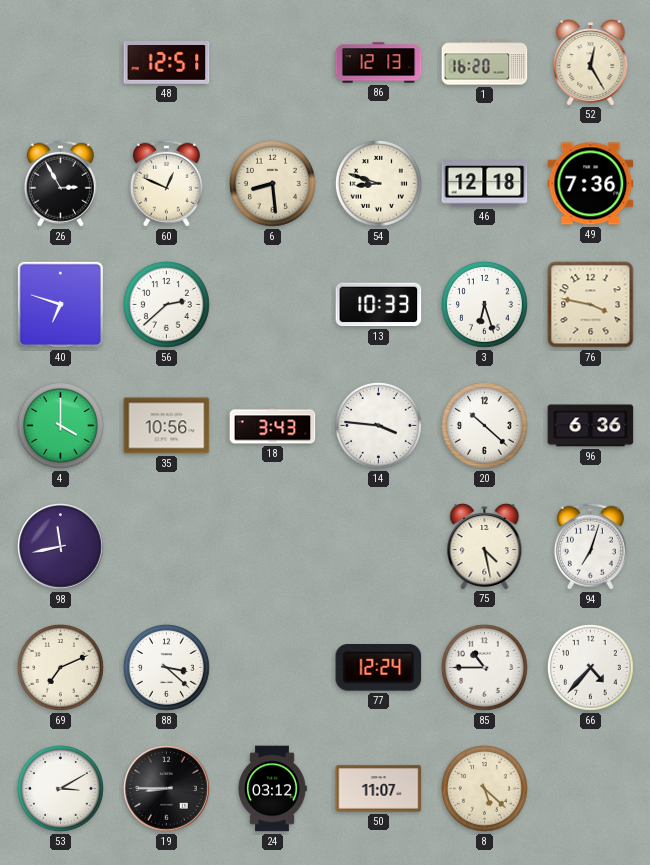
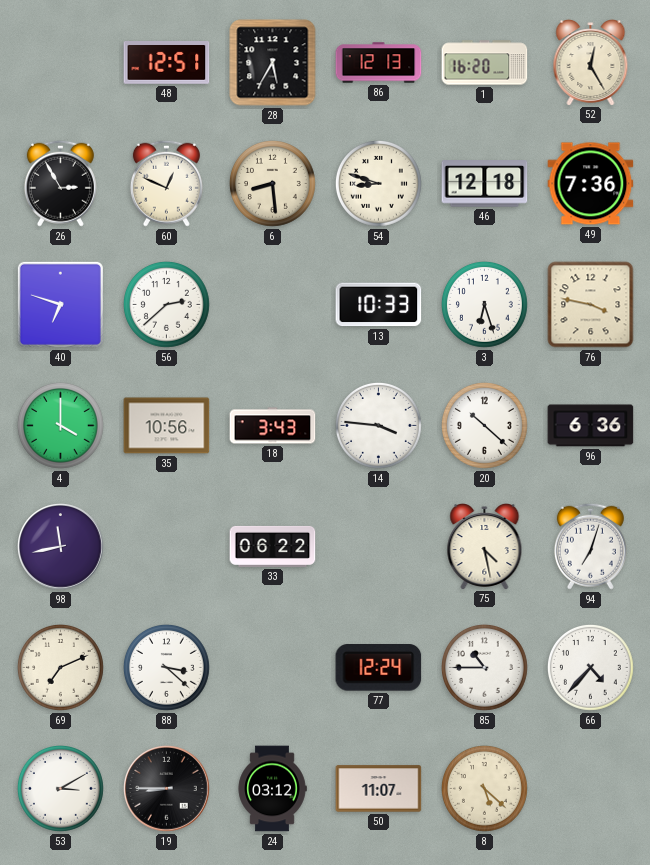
28: none -> 5:35
33: none -> 06:22
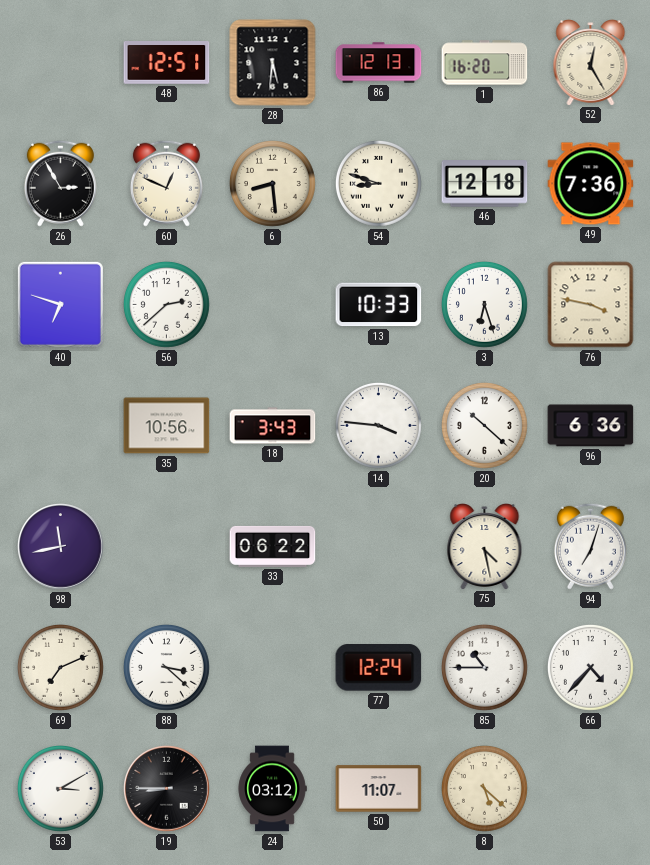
28: 5:35 -> 5:31
4: 4:00 -> none
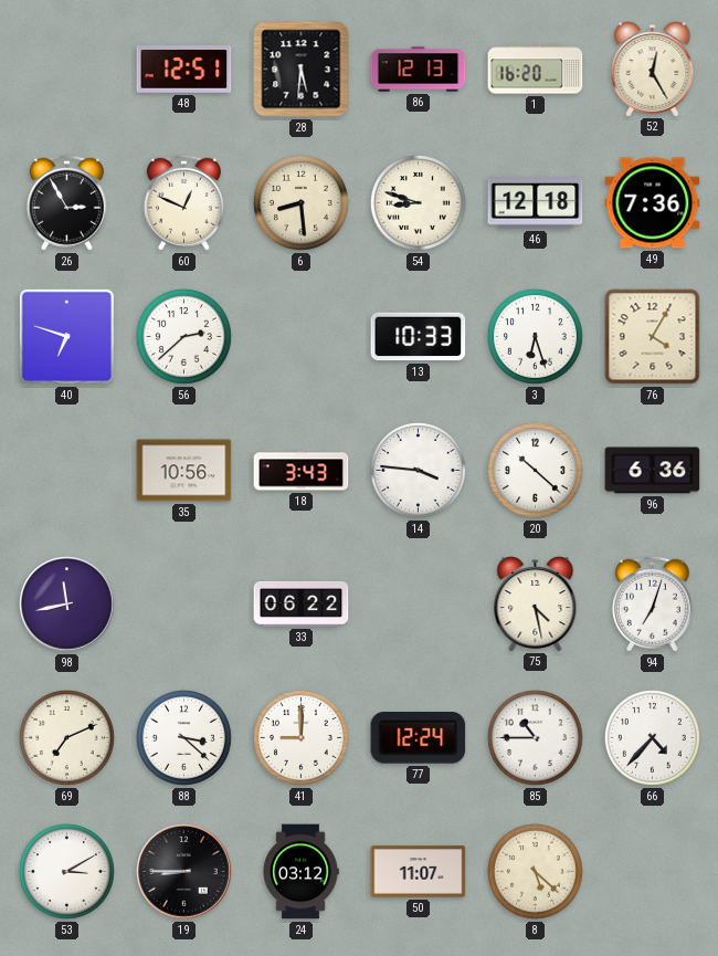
76: 3:47 -> 4:05
41: none -> 9:00
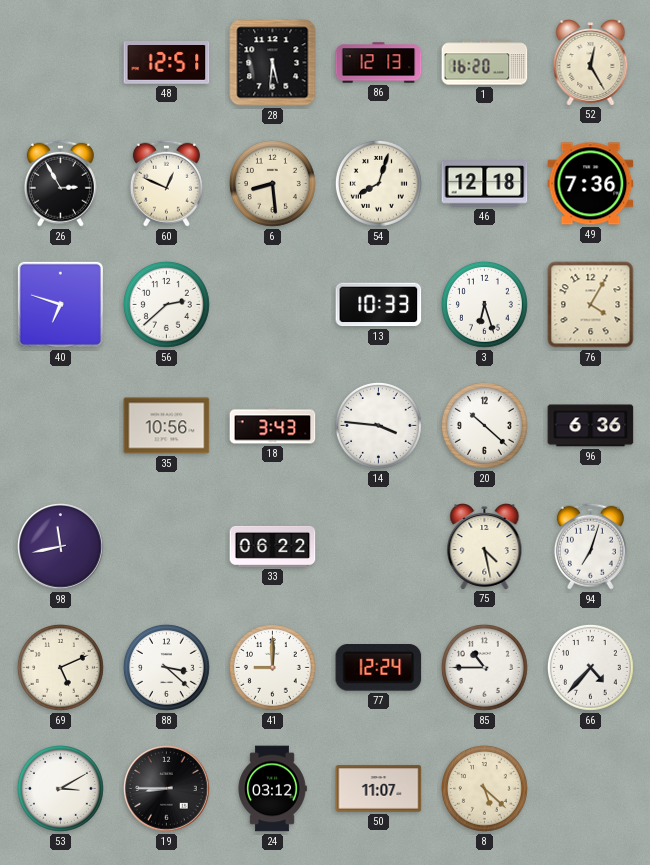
54: 8:48 -> 8:03
69: 7:11 -> 5:11
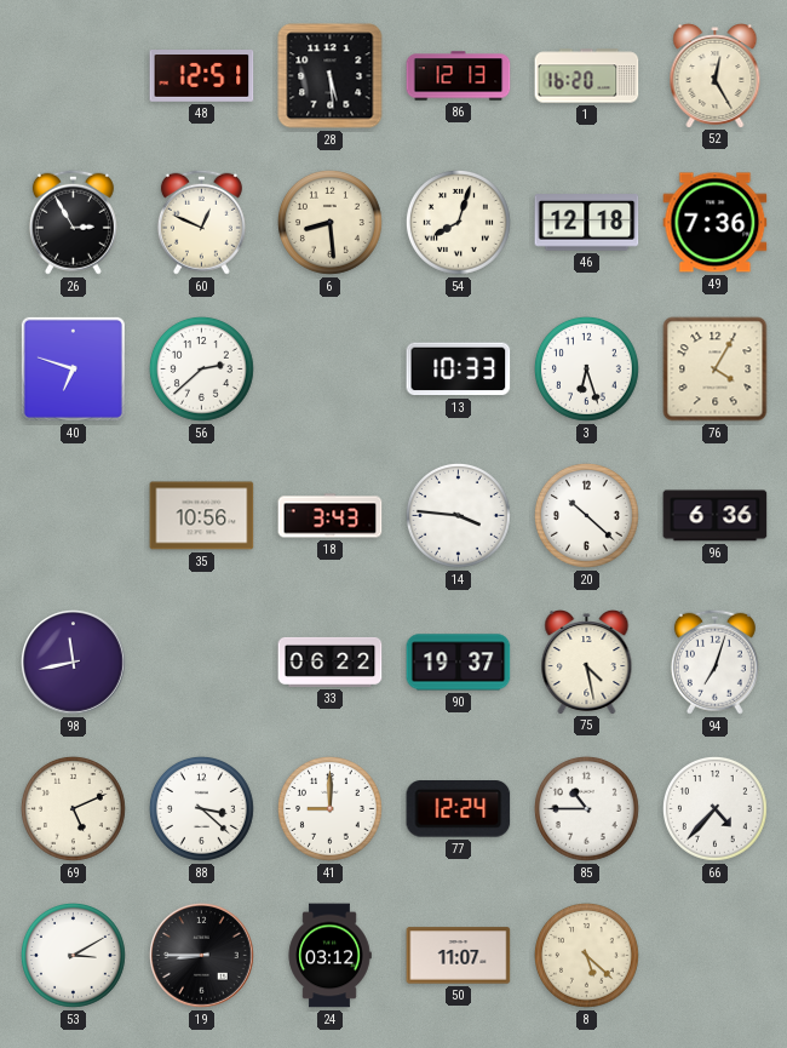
28: 5:31 -> 5:29
90: none -> 19:37
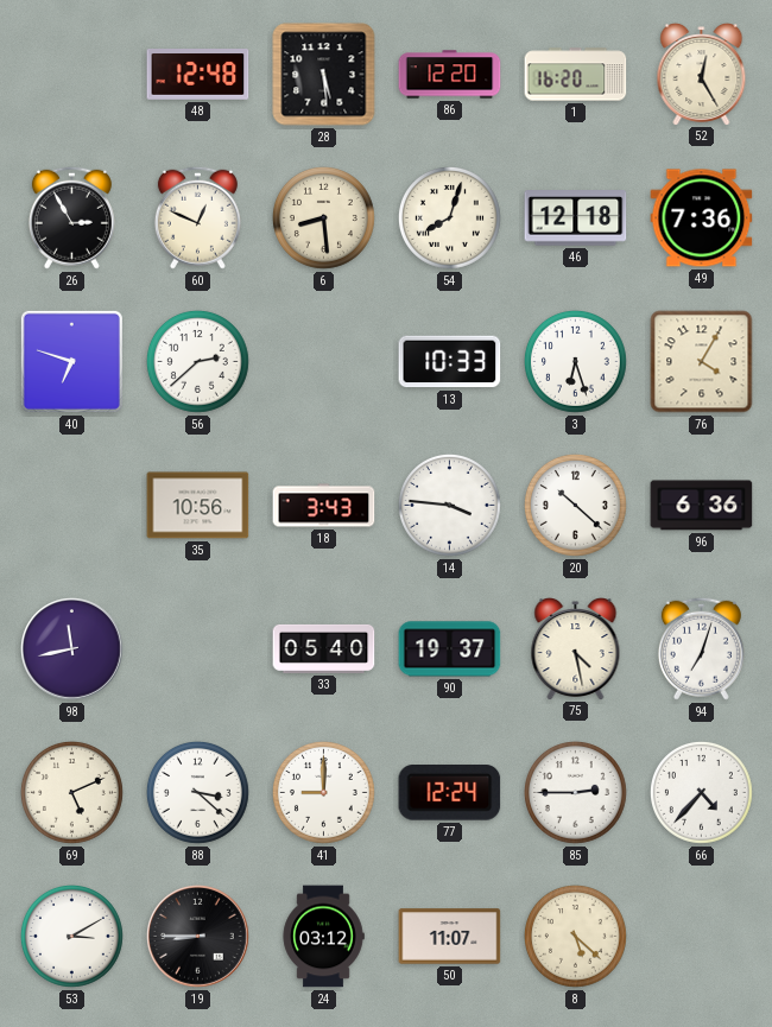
48: 12:51 -> 12:48
86: 12:13 -> 12:20
33: 06:22 -> 05:40
85: 10:45 -> 2:45
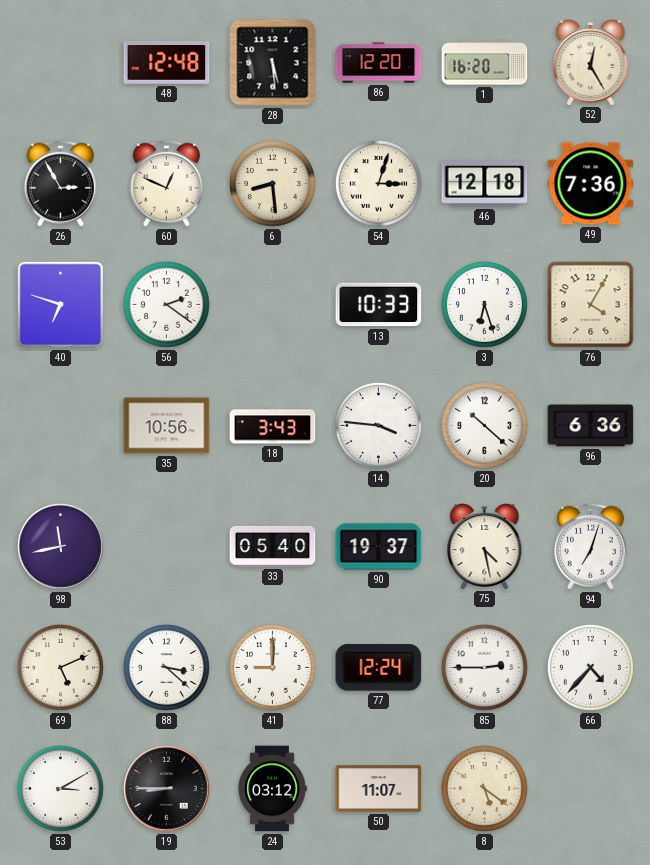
54: 8:03 -> 3:03
56: 2:38 -> 2:21
8: 5:22 -> 5:21
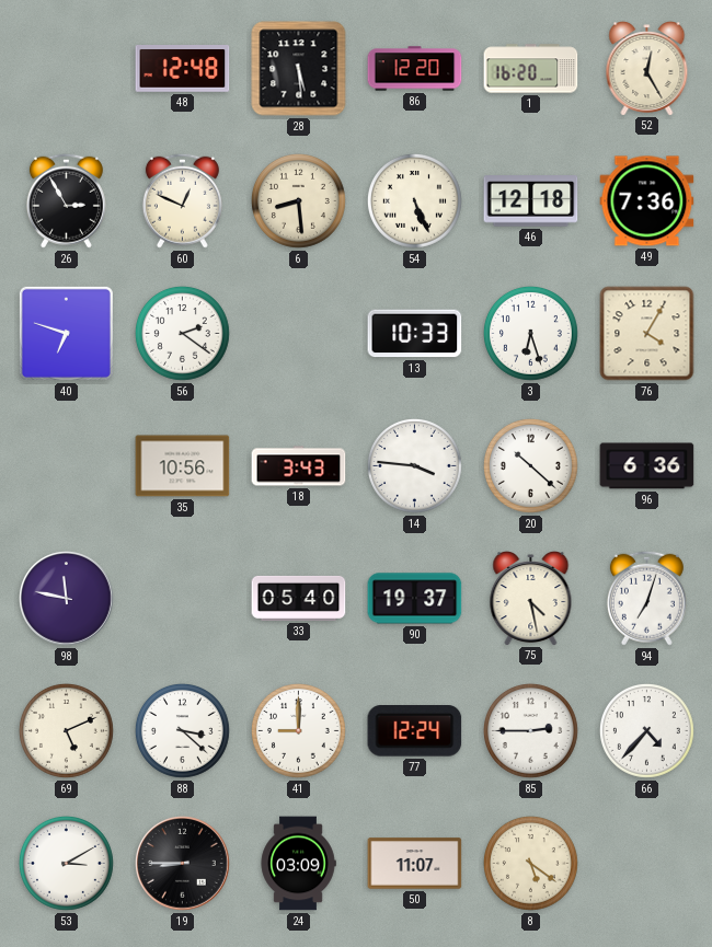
54: 3:03 -> 5:26
98: 11:43 -> 11:47
24: 03:12 -> 03:09
